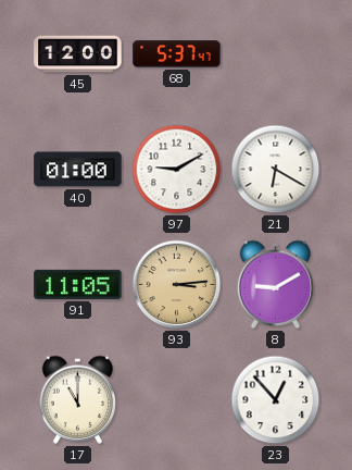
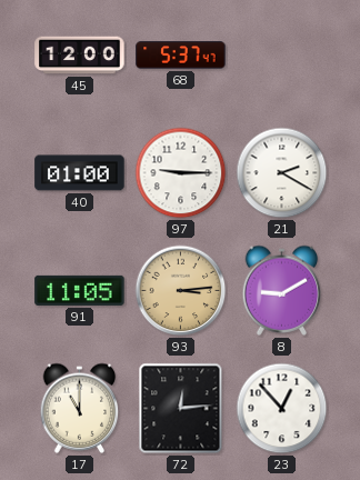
97: 9:10 -> 9:15
21: 6:20 -> 2:20
72: none -> 12:14
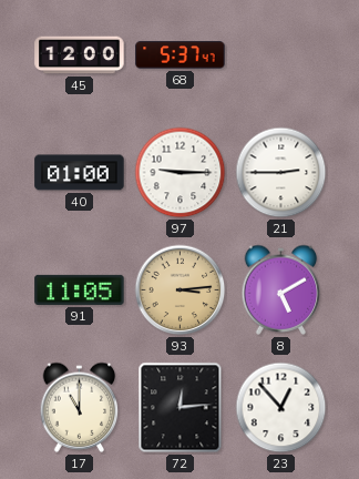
21: 2:20 -> 2:45
8: 9:10 -> 5:10
